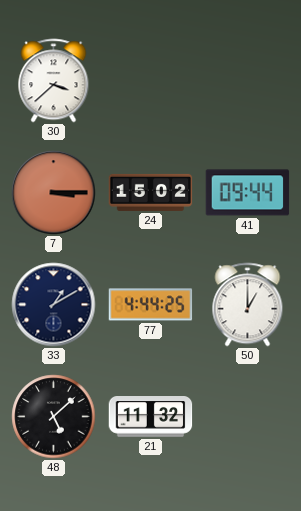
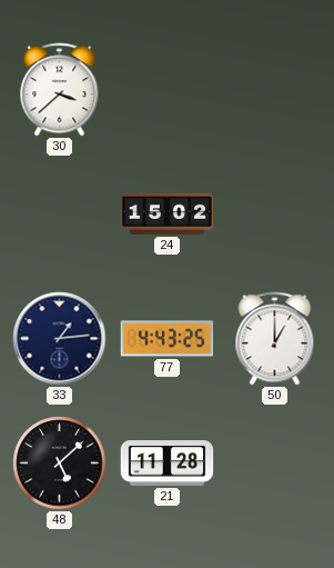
7: 3:15 -> none
41: 09:44 -> none
33: 1:10 -> 1:14
77: 4:44 -> 4:43
21: 11:32 -> 11:28
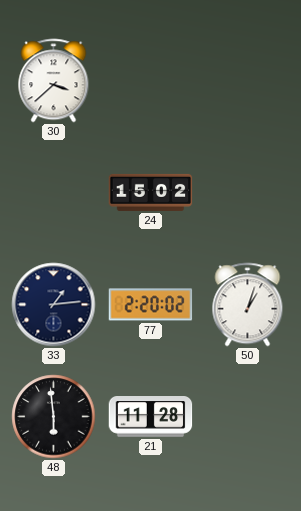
77: 4:43 -> 2:20
50: 1:00 -> 1:03
48: 5:08 -> 5:59
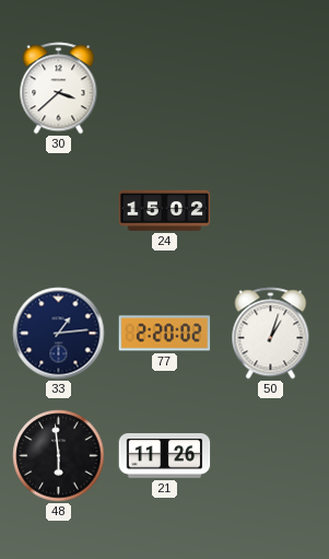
21: 11:28 -> 11:26
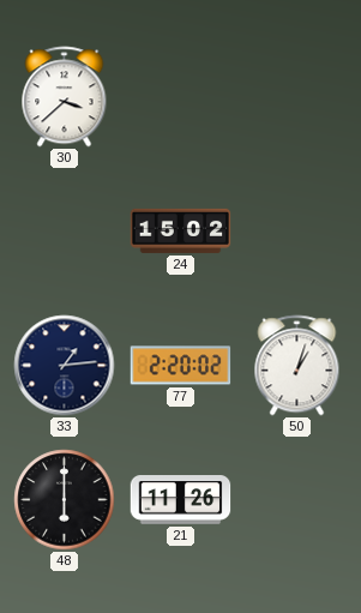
48: 5:59 -> 6:00
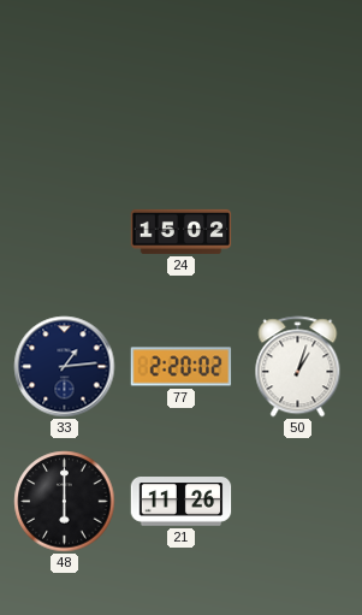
30: 3:38 -> none
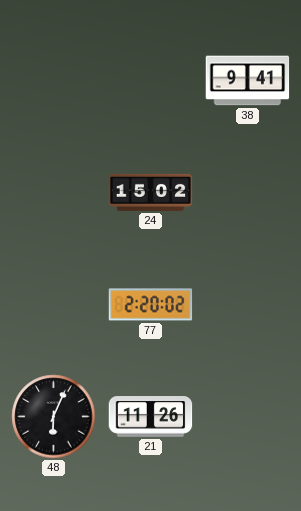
38: none -> 9:41
33: 1:14 -> none
50: 1:03 -> none
48: 6:00 -> 6:04
